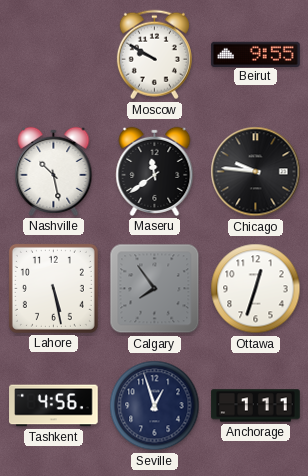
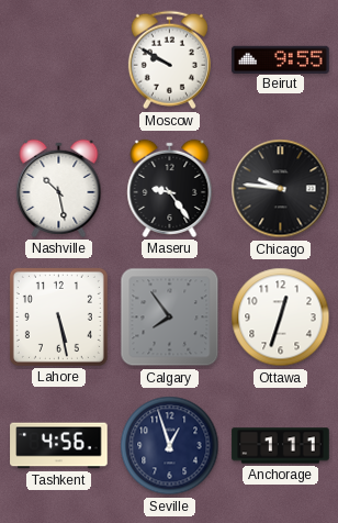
Maseru: 11:39 -> 9:24
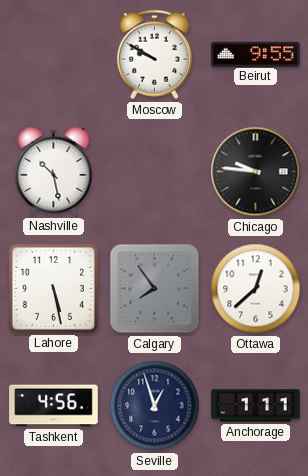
Maseru: 9:24 -> none
Ottawa: 12:33 -> 12:38
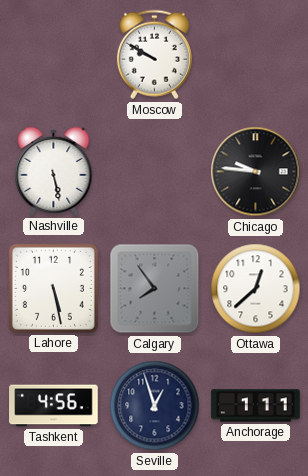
Beirut: 9:55 -> none
Nashville: 10:28 -> 5:28
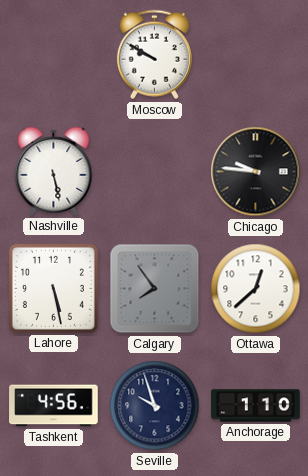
Seville: 12:57 -> 9:57
Anchorage: 1:11 -> 1:10
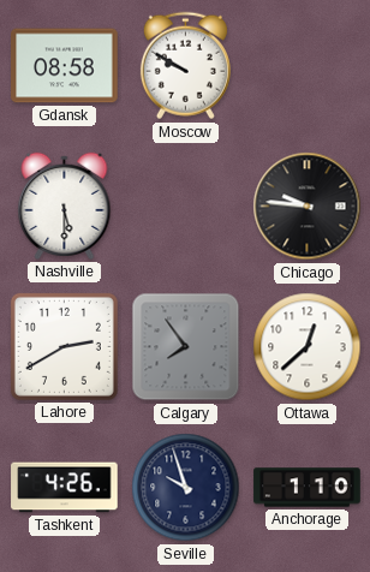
Gdansk: none -> 08:58
Nashville: 5:28 -> 5:30
Lahore: 5:28 -> 2:40
Tashkent: 4:56 -> 4:26
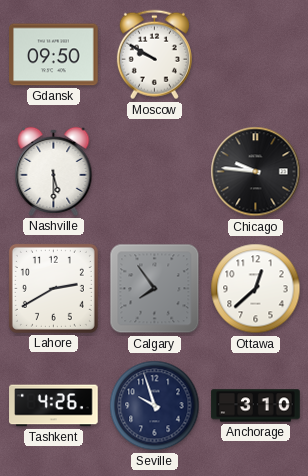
Gdansk: 08:58 -> 09:50
Anchorage: 1:10 -> 3:10
